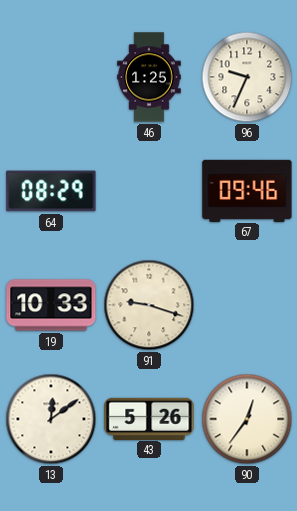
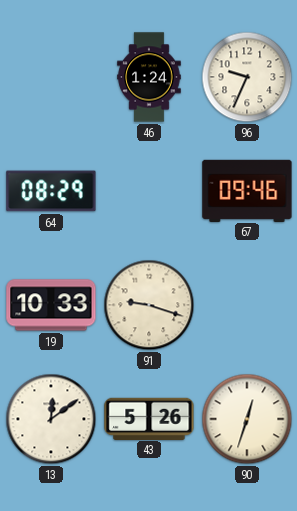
46: 1:25 -> 1:24
90: 12:36 -> 12:33
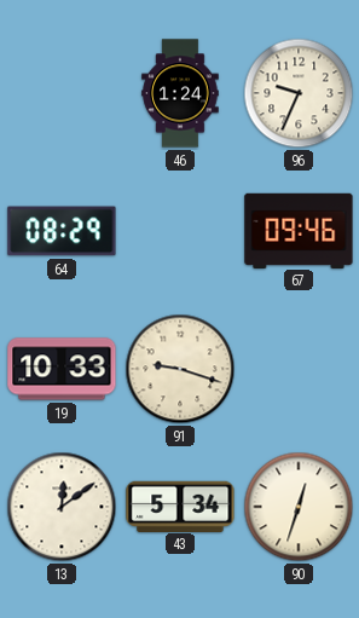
43: 5:26 -> 5:34
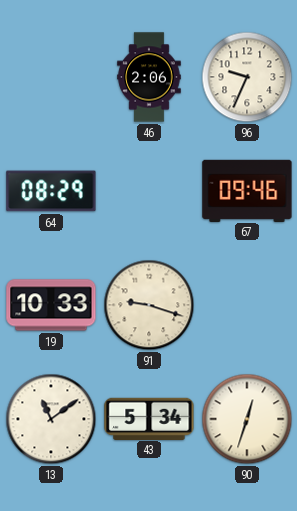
46: 1:24 -> 2:06
13: 12:09 -> 11:09
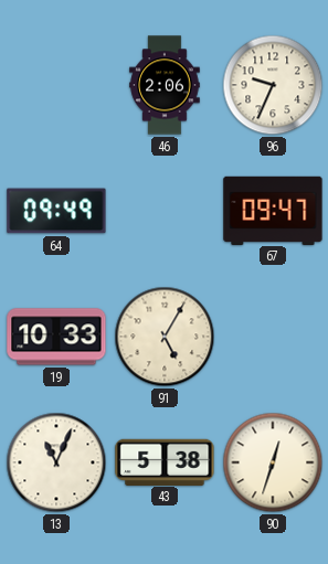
64: 08:29 -> 09:49
67: 09:46 -> 09:47
91: 9:18 -> 5:05
13: 11:09 -> 11:04
43: 5:34 -> 5:38
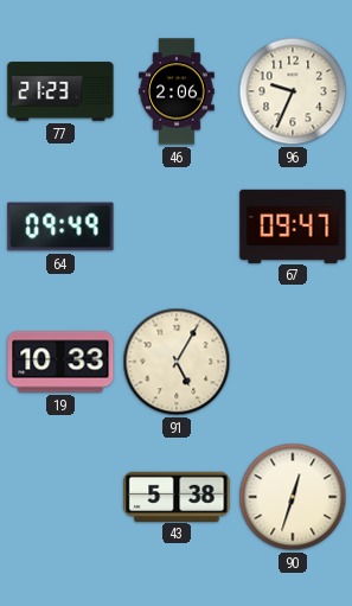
77: none -> 21:23
13: 11:04 -> none
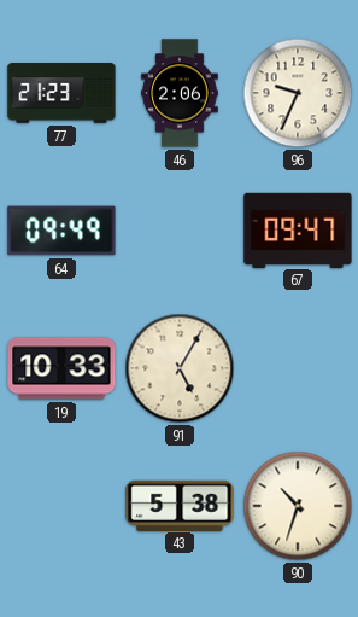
90: 12:33 -> 10:33
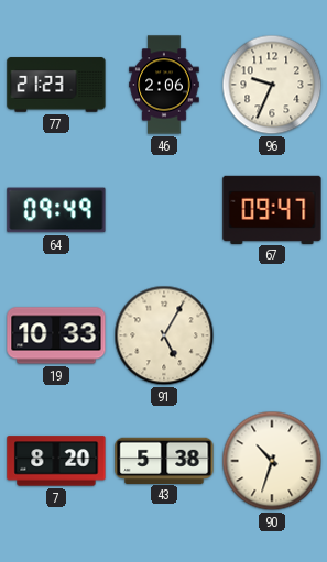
7: none -> 8:20
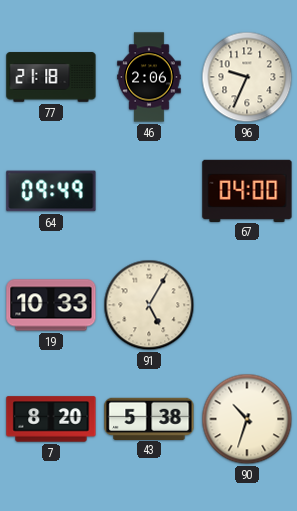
77: 21:23 -> 21:18
67: 09:47 -> 04:00
